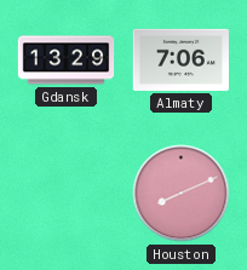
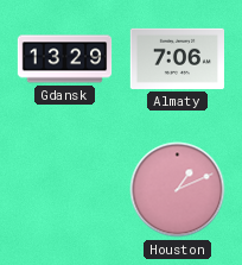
Houston: 8:11 -> 1:11
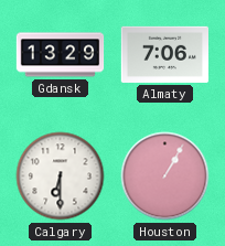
Calgary: none -> 6:30
Houston: 1:11 -> 1:05
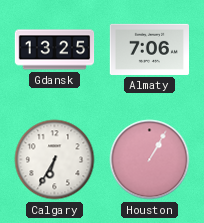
Gdansk: 13:29 -> 13:25
Calgary: 6:30 -> 6:35
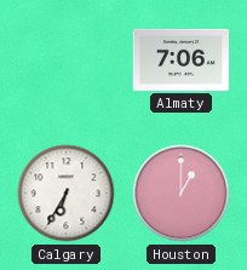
Gdansk: 13:25 -> none
Houston: 1:05 -> 1:00
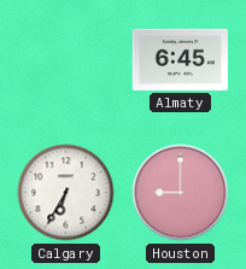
Almaty: 7:06 -> 6:45
Houston: 1:00 -> 9:00
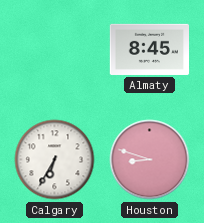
Almaty: 6:45 -> 8:45
Houston: 9:00 -> 8:48
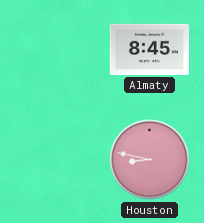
Calgary: 6:35 -> none
Houston: 8:48 -> 8:47
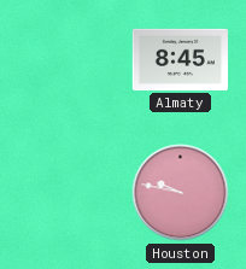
Houston: 8:47 -> 9:47
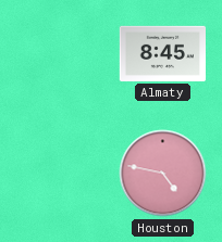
Houston: 9:47 -> 4:47
